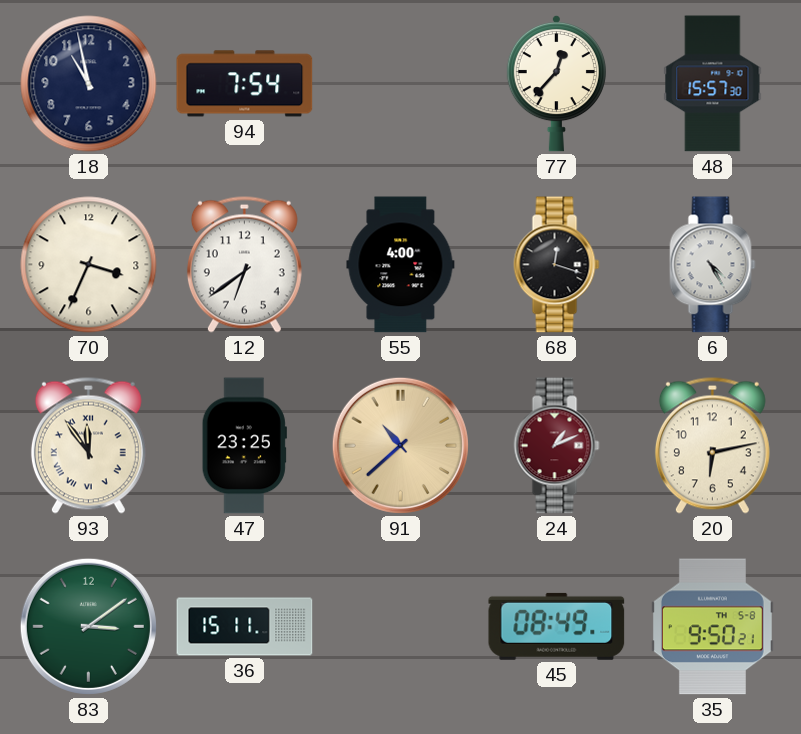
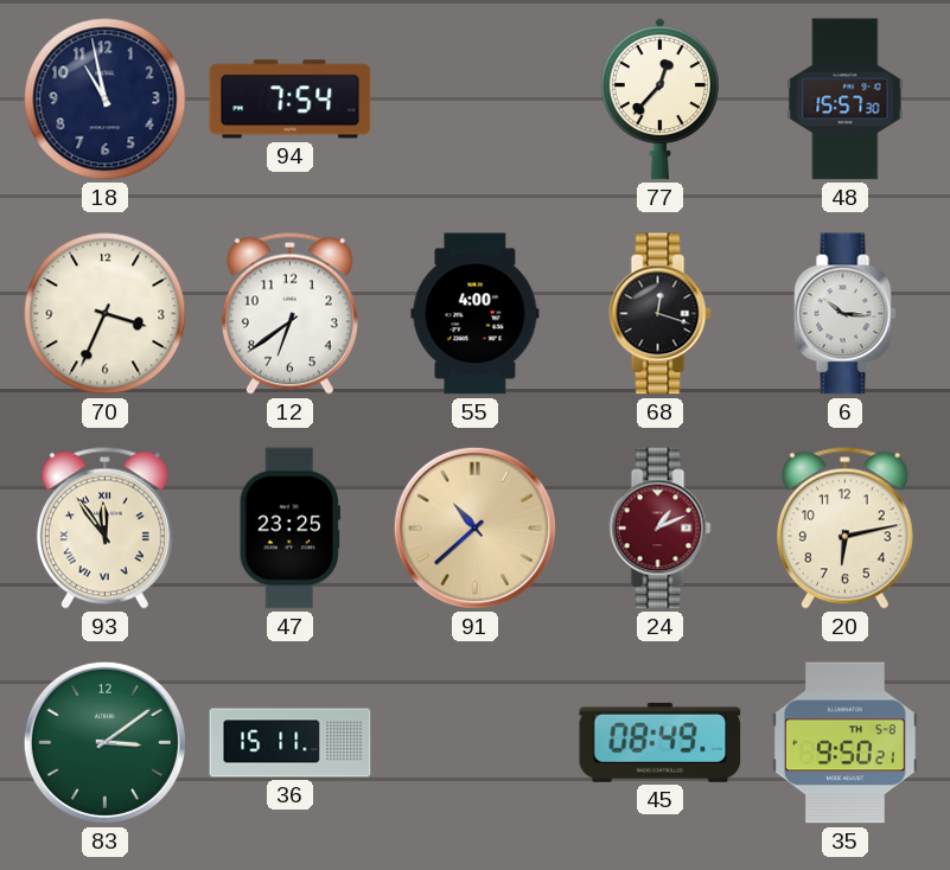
6: 4:25 -> 10:16
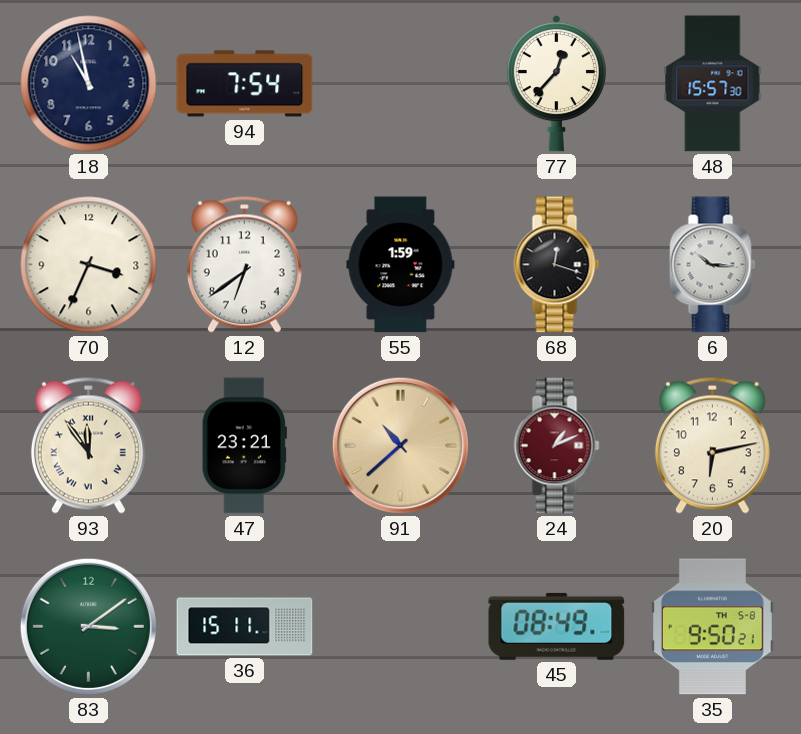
55: 4:00 -> 1:59
47: 23:25 -> 23:21
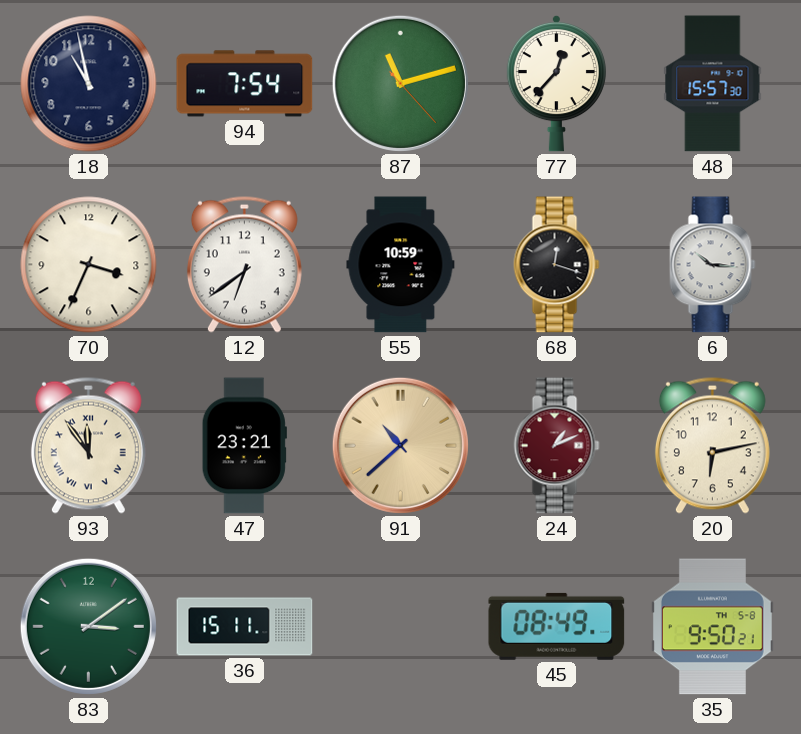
87: none -> 11:12
55: 1:59 -> 10:59
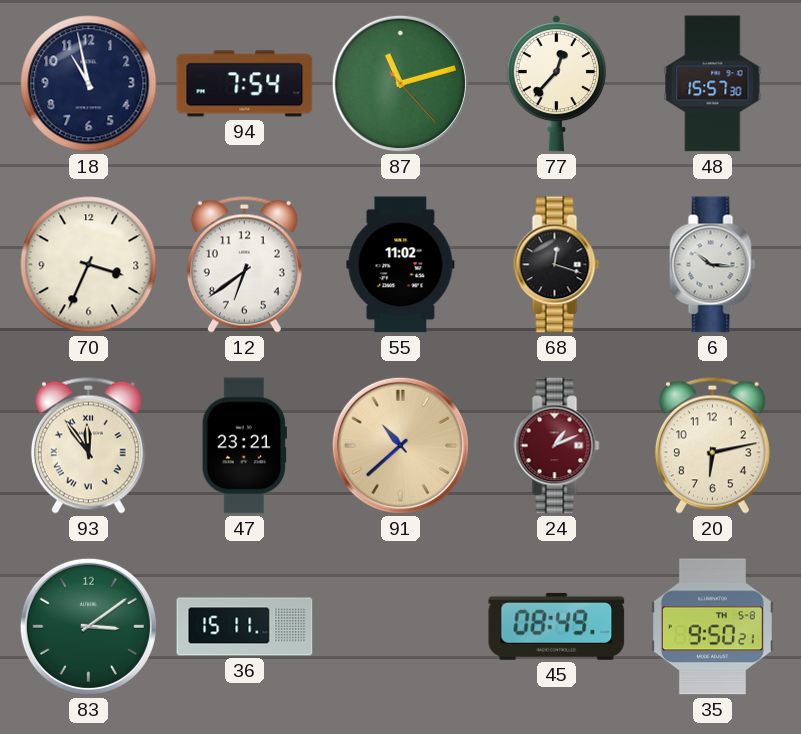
55: 10:59 -> 11:02
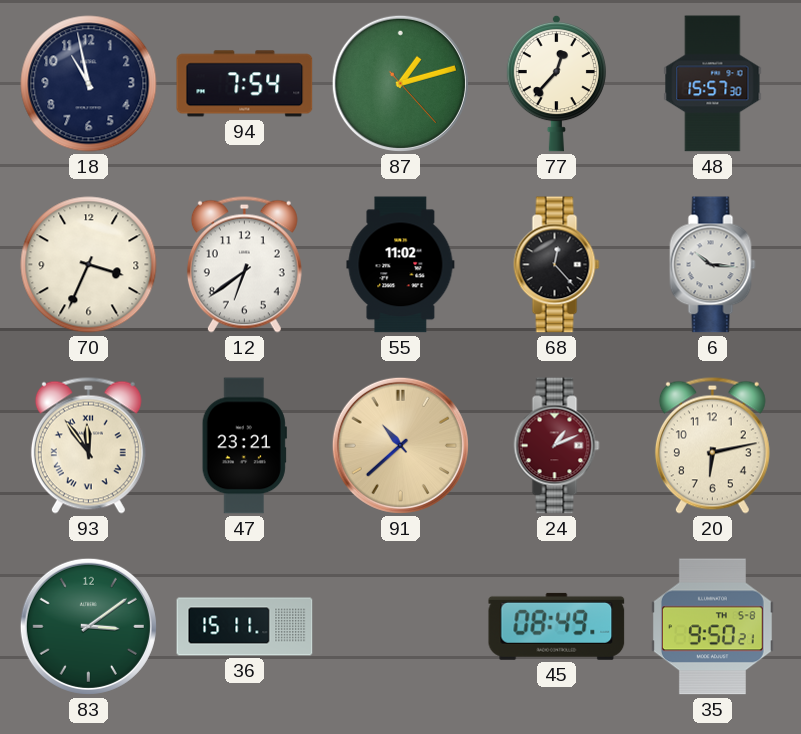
87: 11:12 -> 1:12
68: 12:18 -> 12:23
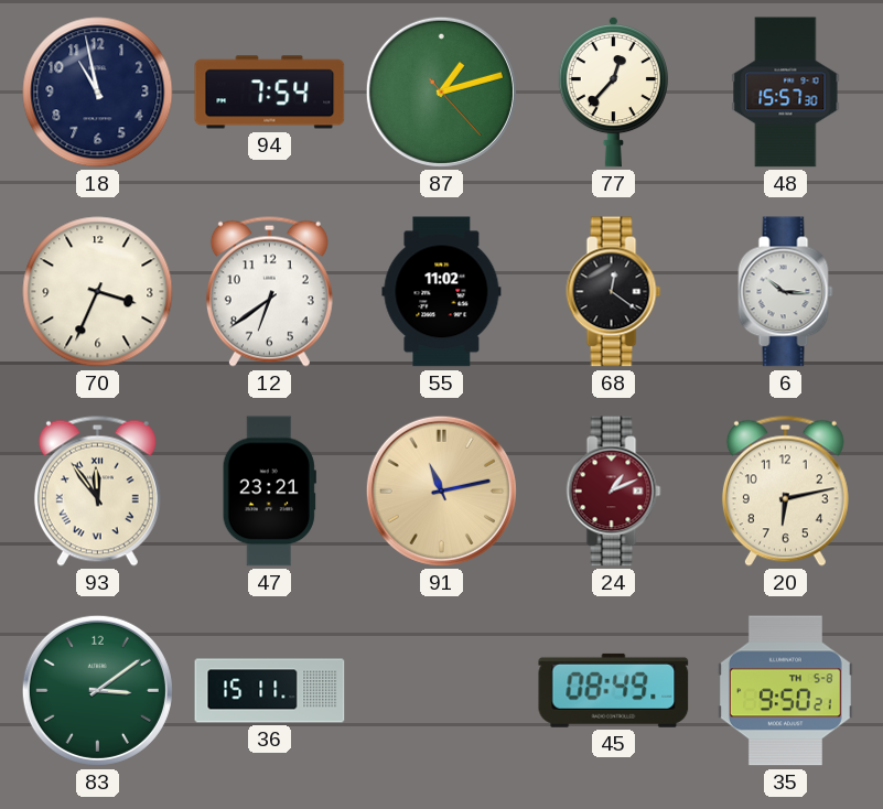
68: 12:23 -> 12:21
91: 10:38 -> 11:13
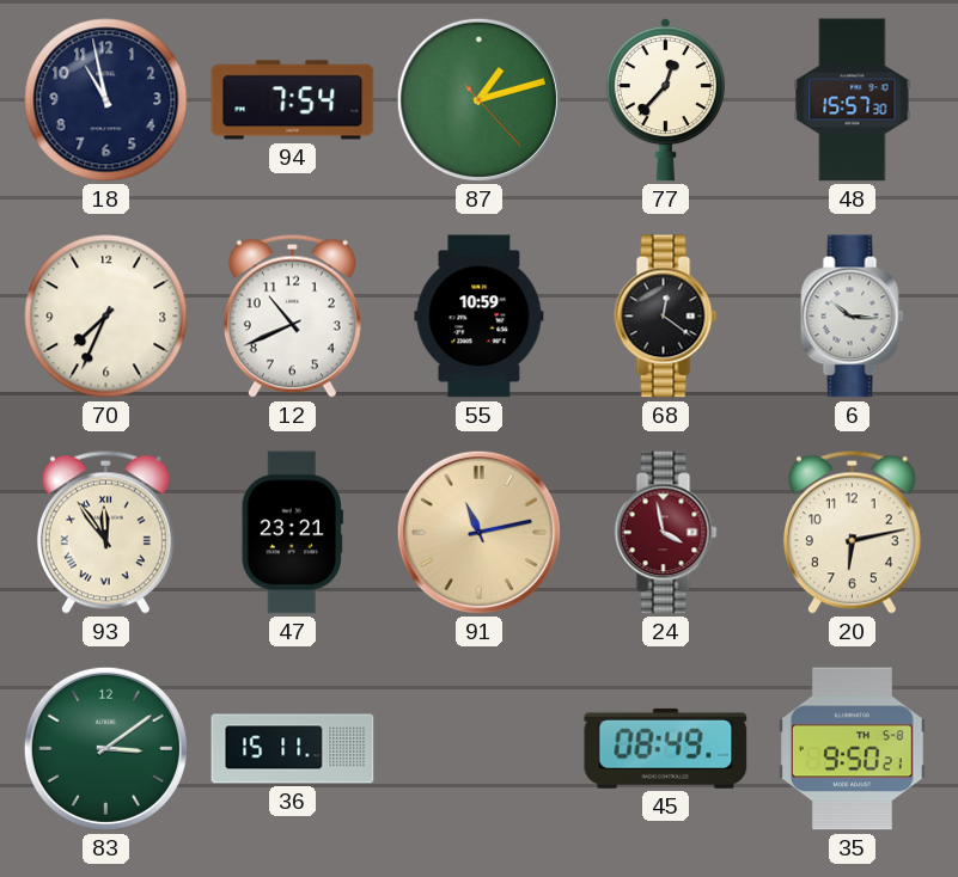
70: 3:34 -> 7:34
12: 6:39 -> 10:41
55: 11:02 -> 10:59
24: 1:11 -> 3:58
